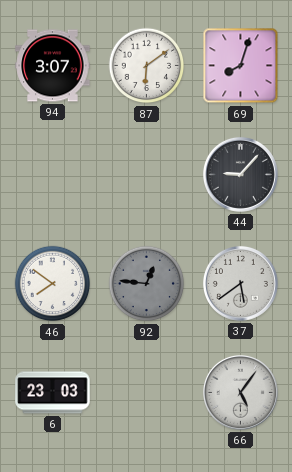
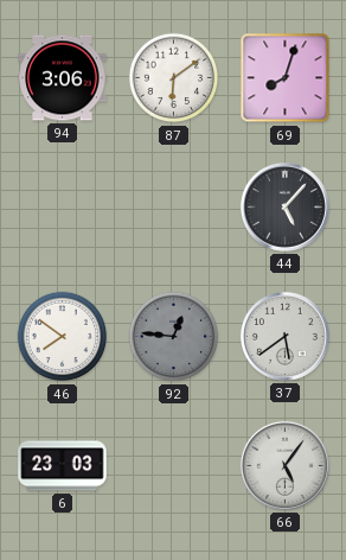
94: 3:07 -> 3:06
44: 9:07 -> 5:07
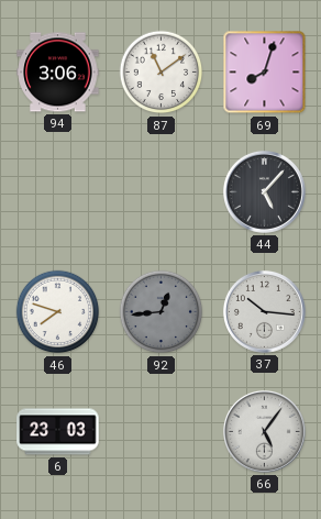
87: 6:09 -> 11:09
46: 7:51 -> 7:48
92: 12:46 -> 12:44
37: 5:39 -> 10:16
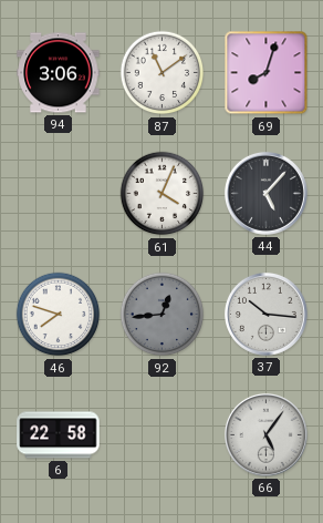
61: none -> 4:04
6: 23:03 -> 22:58
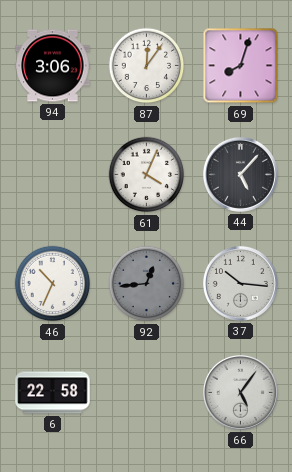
87: 11:09 -> 12:06
46: 7:48 -> 10:34
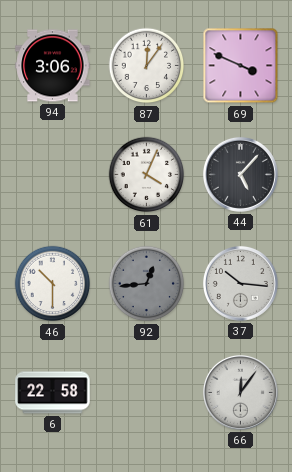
69: 8:03 -> 3:49
46: 10:34 -> 10:30
66: 5:06 -> 12:06
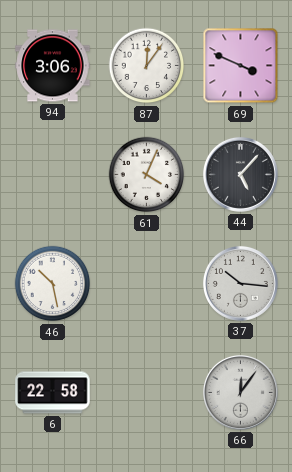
46: 10:30 -> 10:28
92: 12:44 -> none
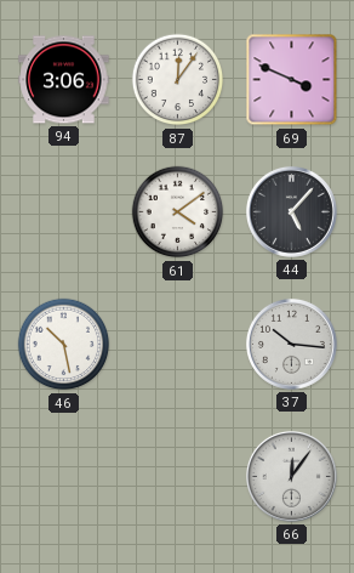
61: 4:04 -> 4:09
6: 22:58 -> none
